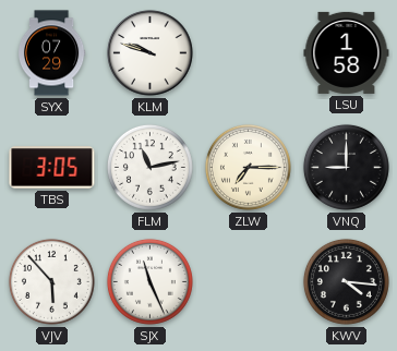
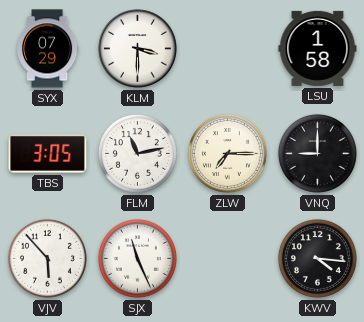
KLM: 9:48 -> 3:30
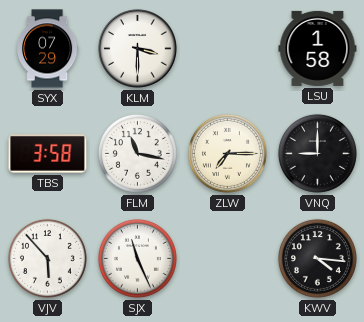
TBS: 3:05 -> 3:58
FLM: 11:13 -> 11:17
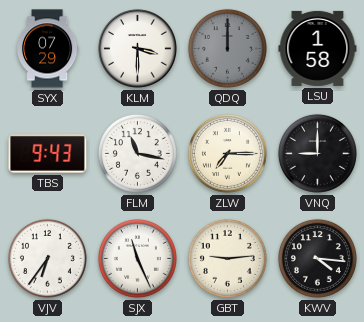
QDQ: none -> 12:00
TBS: 3:58 -> 9:43
VJV: 5:53 -> 6:36
GBT: none -> 9:14
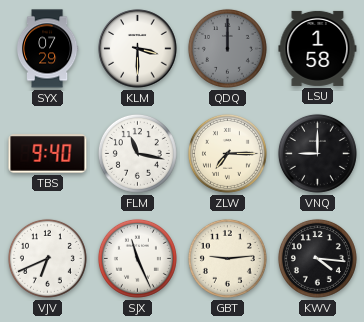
TBS: 9:43 -> 9:40
VJV: 6:36 -> 6:41
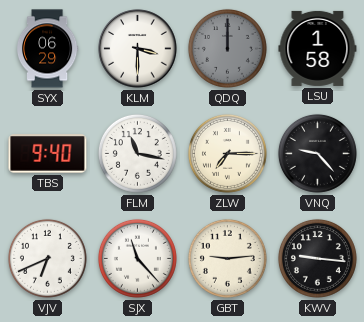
SYX: 07:29 -> 06:29
VNQ: 9:00 -> 9:23
SJX: 11:26 -> 11:23
KWV: 4:16 -> 9:16
